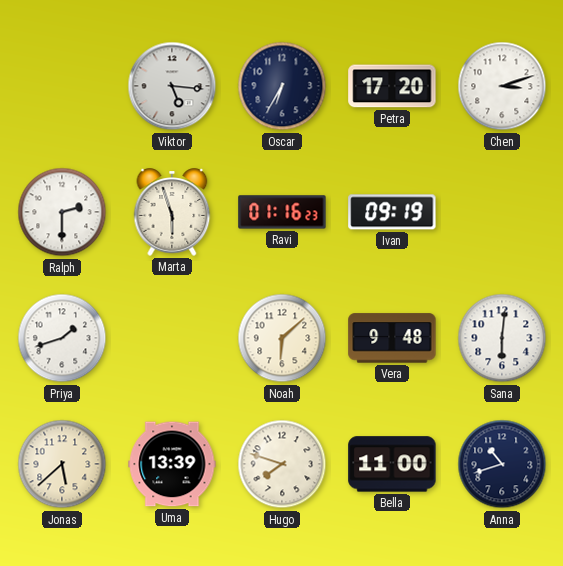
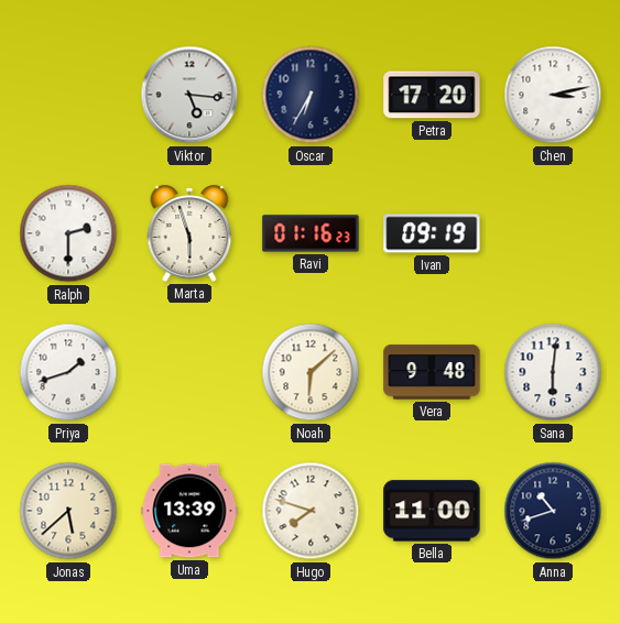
Chen: 3:12 -> 3:13
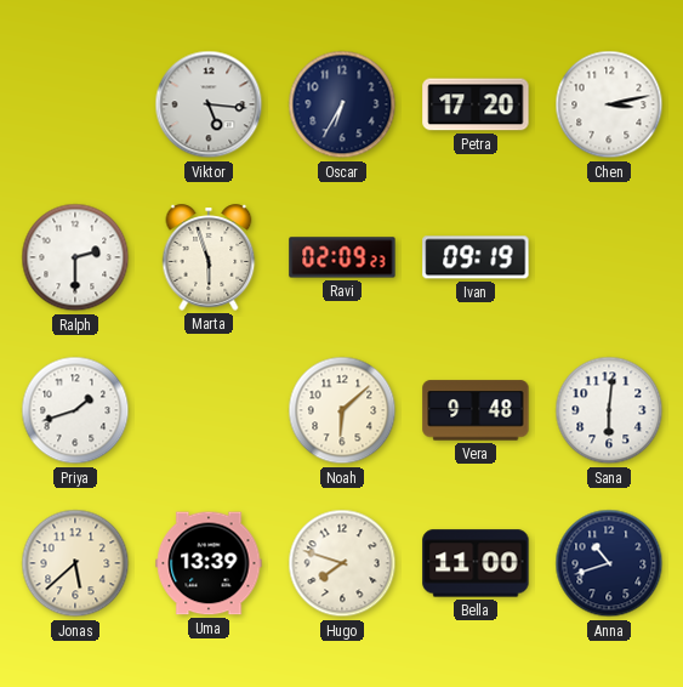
Ravi: 01:16 -> 02:09
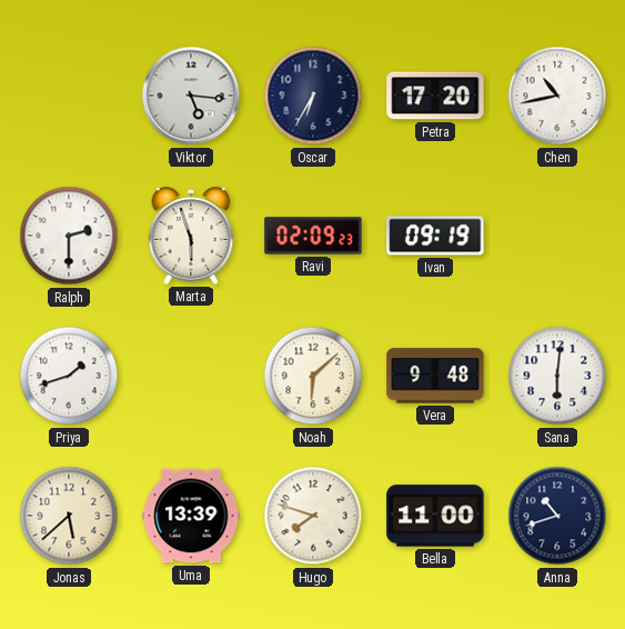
Chen: 3:13 -> 10:43
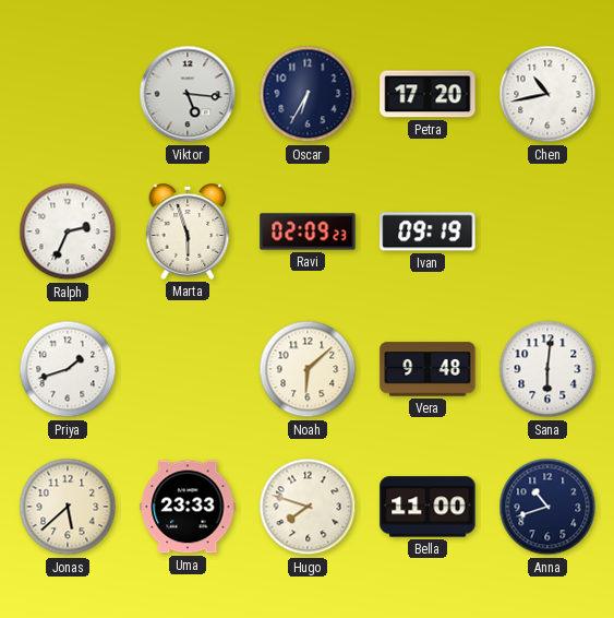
Ralph: 2:30 -> 2:34
Uma: 13:39 -> 23:33
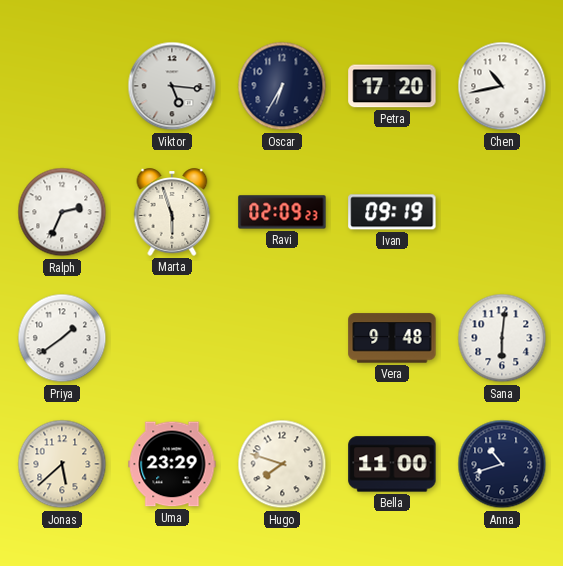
Priya: 1:42 -> 1:39
Noah: 6:08 -> none
Uma: 23:33 -> 23:29
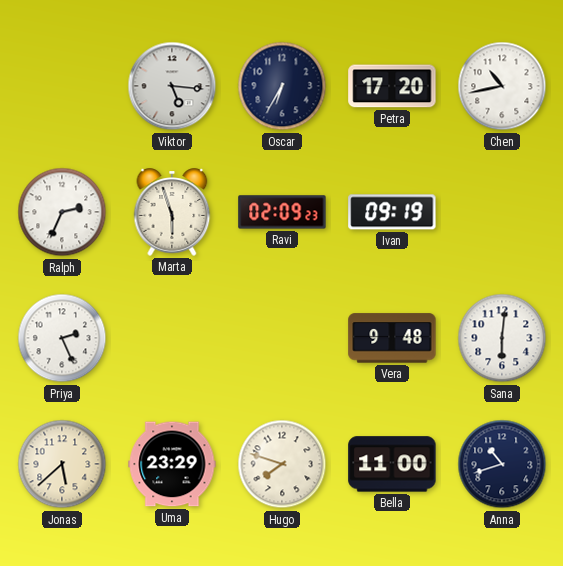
Priya: 1:39 -> 2:26
